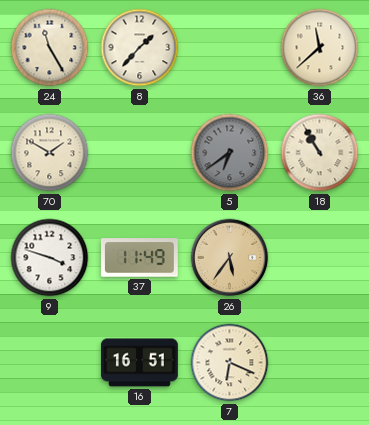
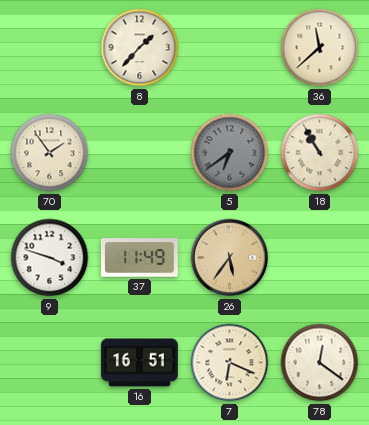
24: 11:25 -> none
70: 1:50 -> 1:54
78: none -> 12:21
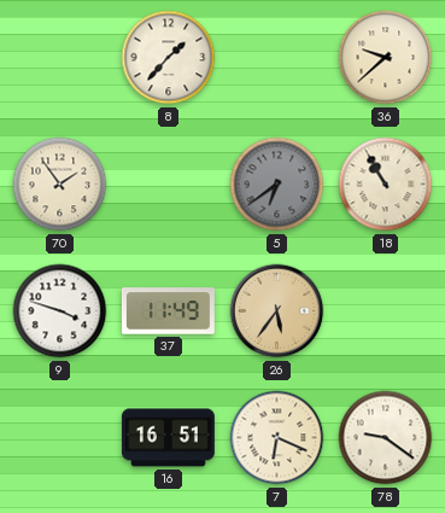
36: 11:38 -> 9:38
78: 12:21 -> 9:21
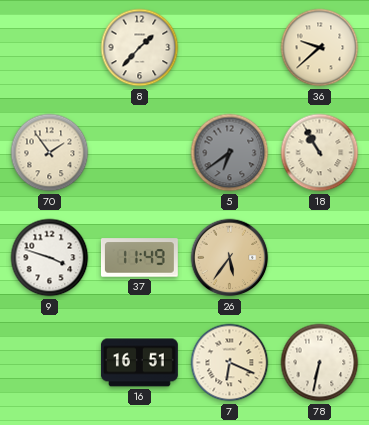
78: 9:21 -> 6:32
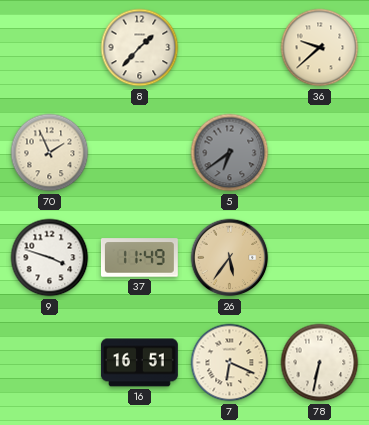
70: 1:54 -> 1:56
18: 10:55 -> none
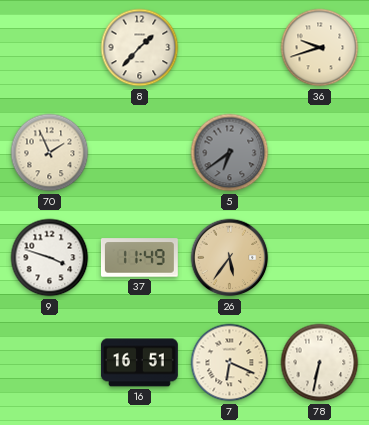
36: 9:38 -> 9:42
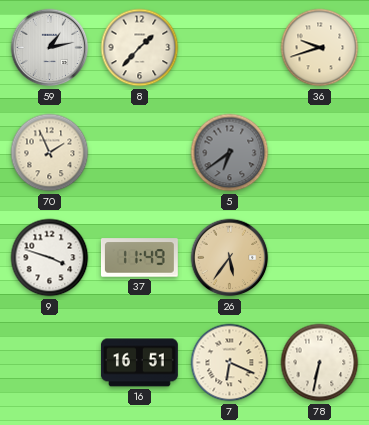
59: none -> 1:13
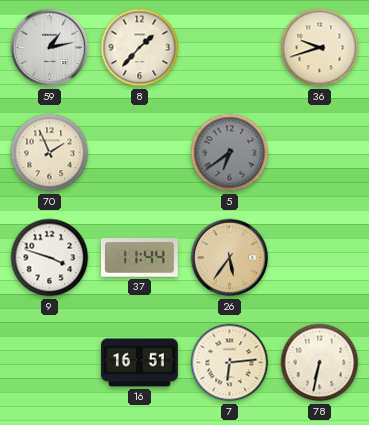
37: 11:49 -> 11:44
7: 6:19 -> 6:14
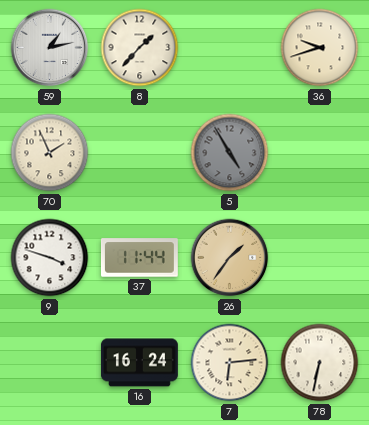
5: 6:39 -> 4:55
26: 5:36 -> 1:36
16: 16:51 -> 16:24
